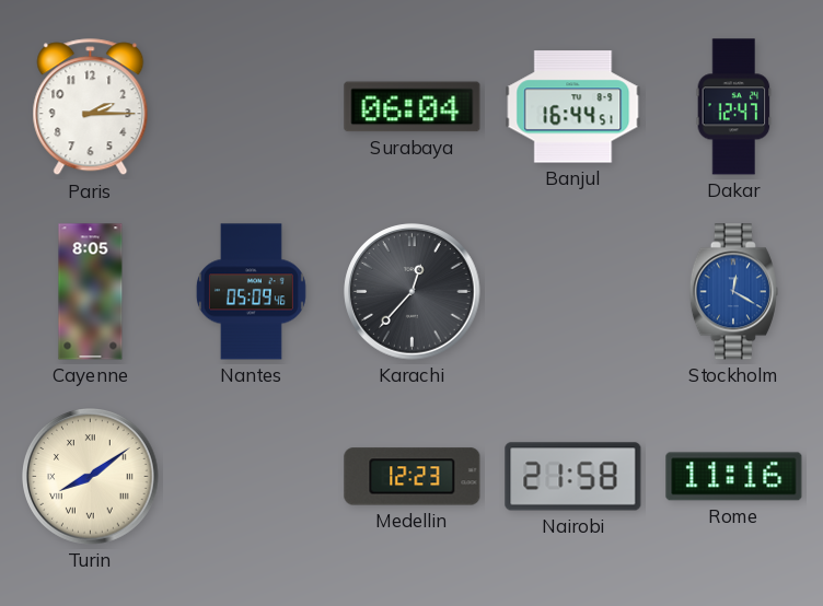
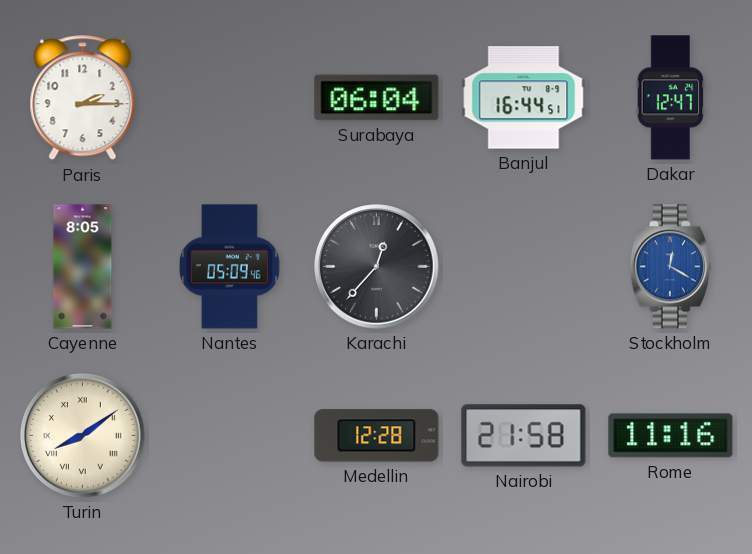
Medellin: 12:23 -> 12:28
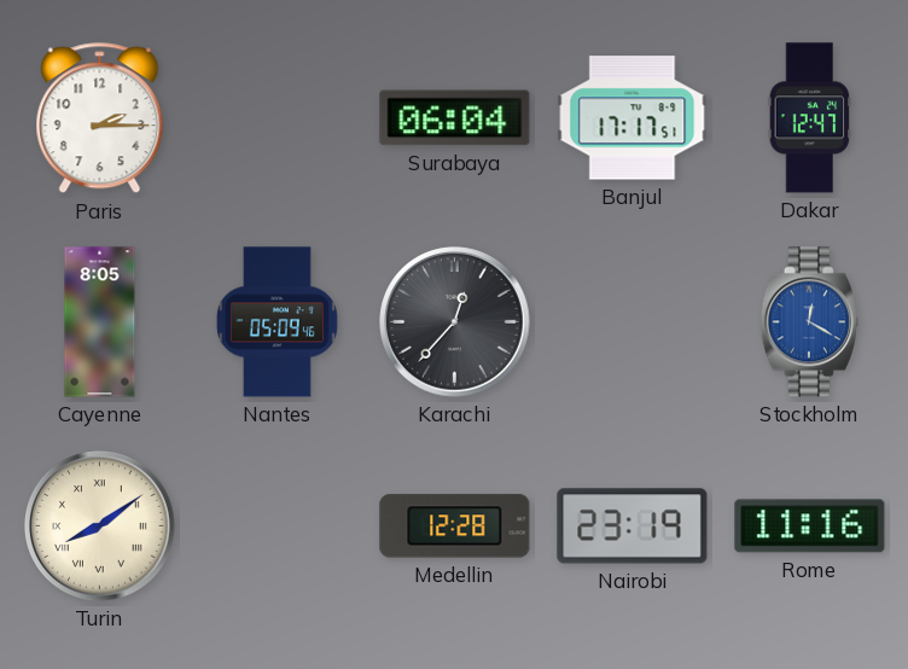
Banjul: 16:44 -> 17:17
Nairobi: 21:58 -> 23:19
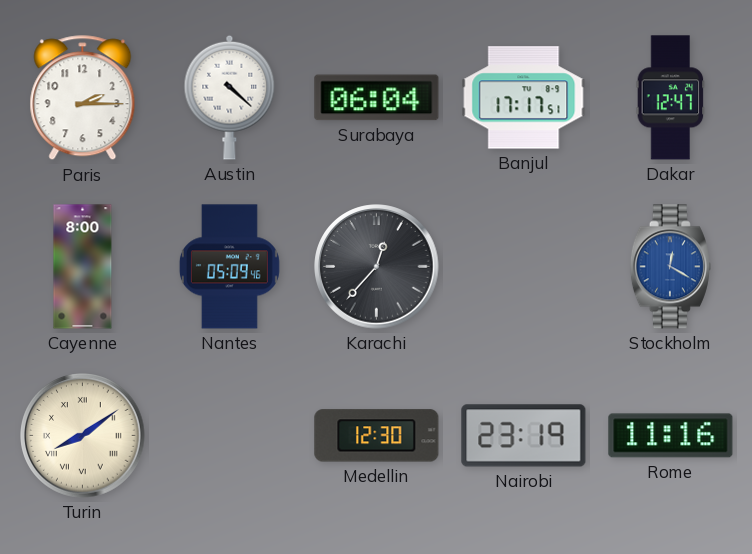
Austin: none -> 4:22
Cayenne: 8:05 -> 8:00
Medellin: 12:28 -> 12:30
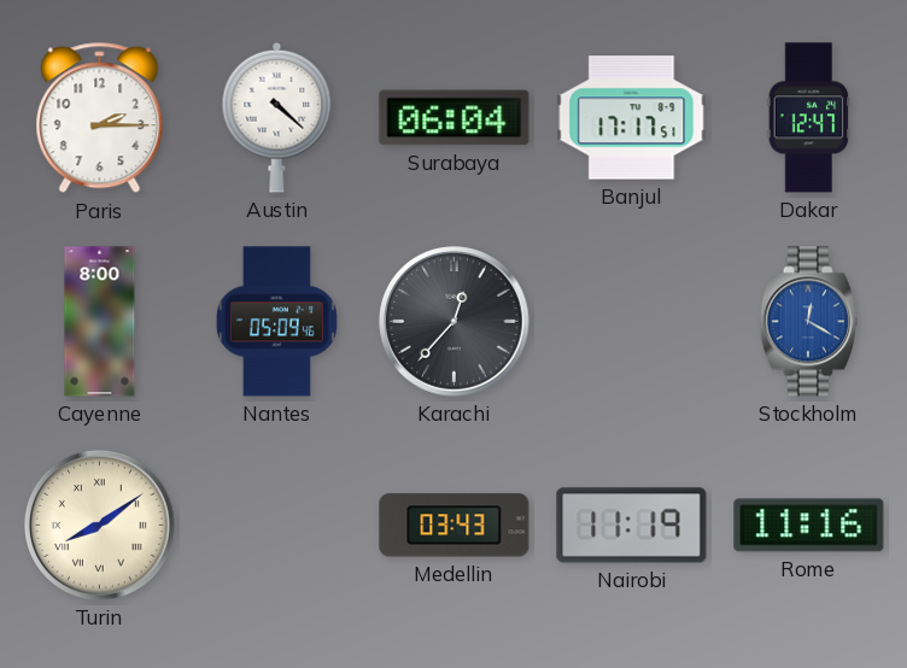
Medellin: 12:30 -> 03:43
Nairobi: 23:19 -> 11:19
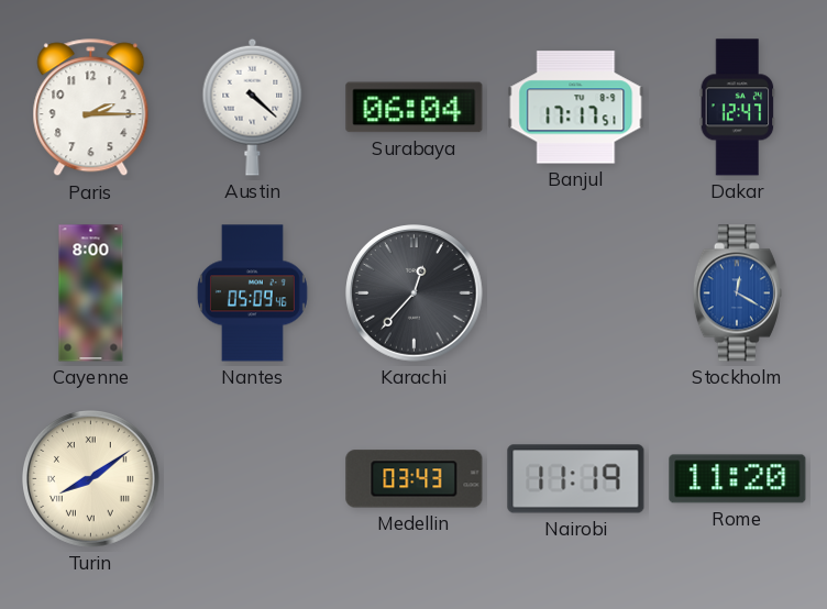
Rome: 11:16 -> 11:20
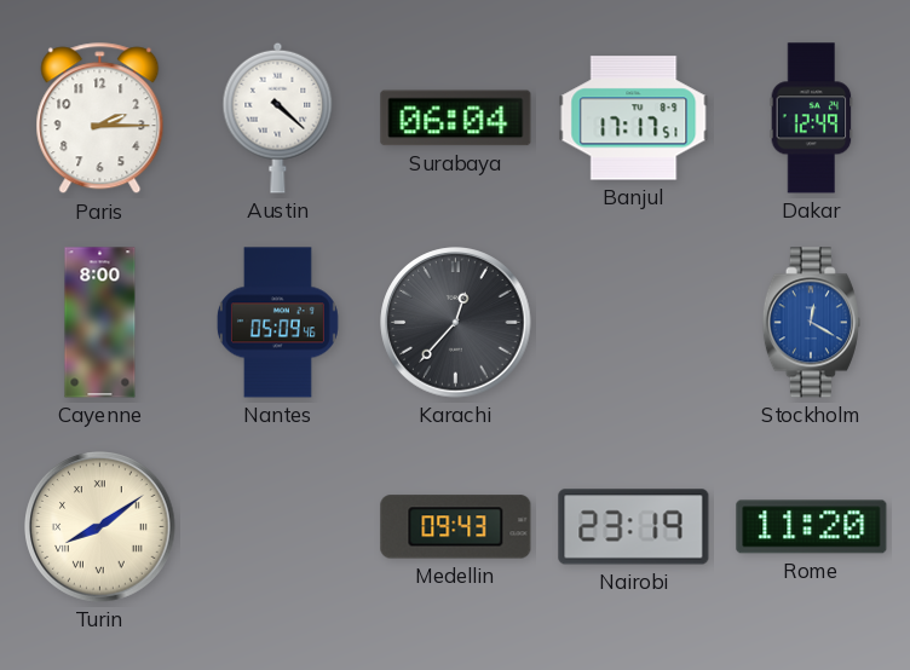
Dakar: 12:47 -> 12:49
Medellin: 03:43 -> 09:43
Nairobi: 11:19 -> 23:19
